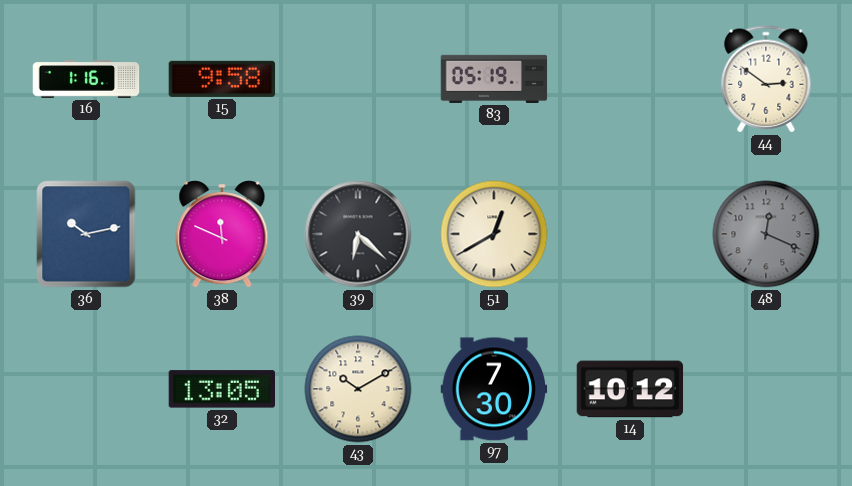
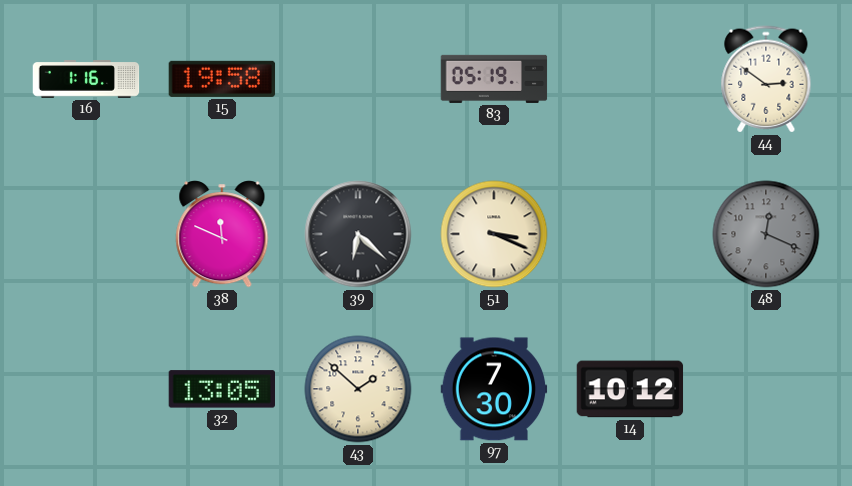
15: 9:58 -> 19:58
36: 10:13 -> none
51: 12:40 -> 3:19
43: 10:10 -> 1:52
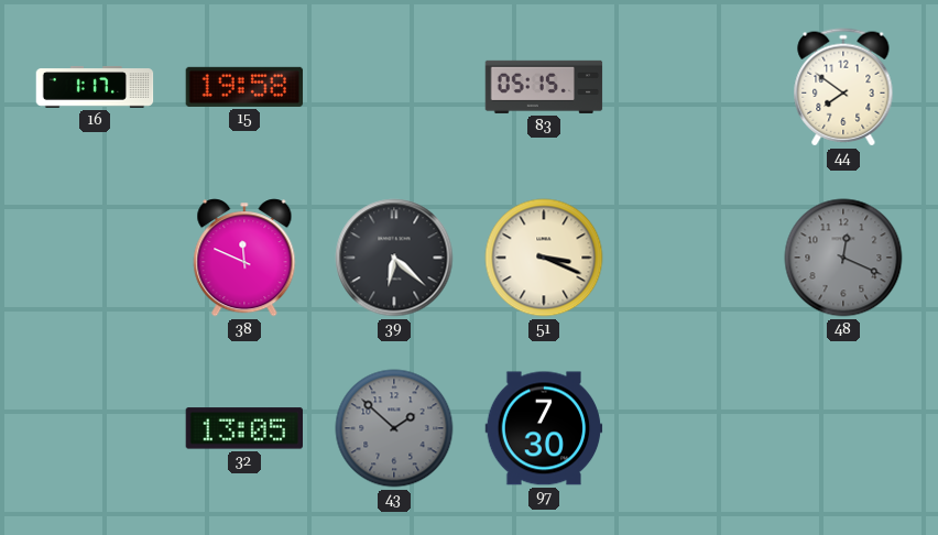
16: 1:16 -> 1:17
83: 05:19 -> 05:15
44: 2:51 -> 7:51
43 dial: cream -> grey
14: 10:12 -> none
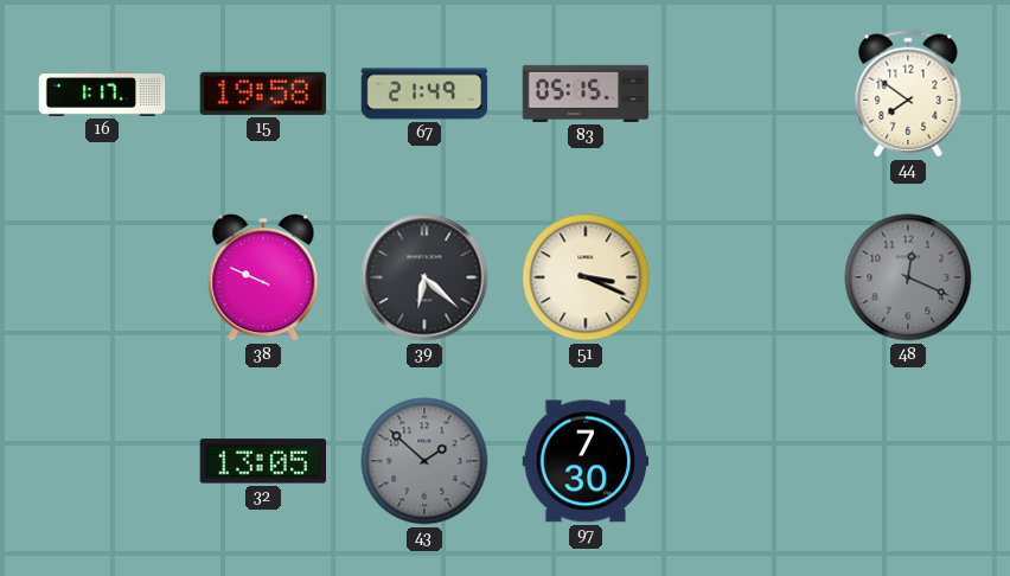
67: none -> 21:49
38: 11:49 -> 9:49
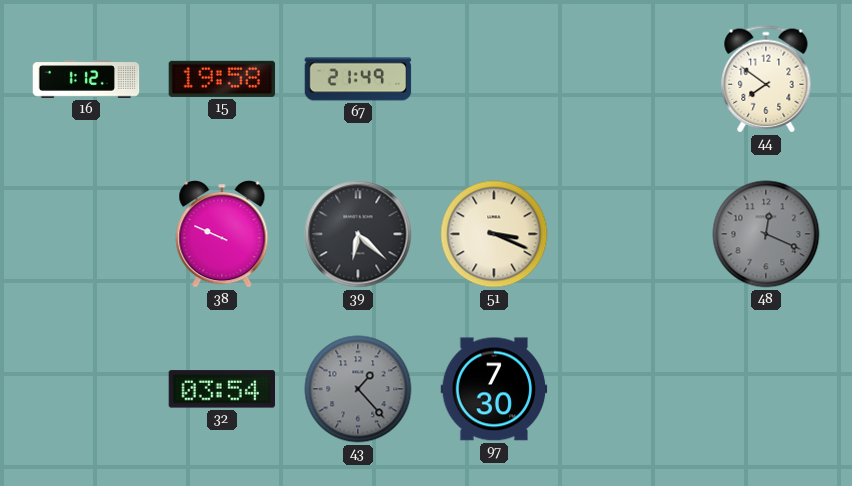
16: 1:17 -> 1:12
83: 05:15 -> none
32: 13:05 -> 03:54
43: 1:52 -> 1:23
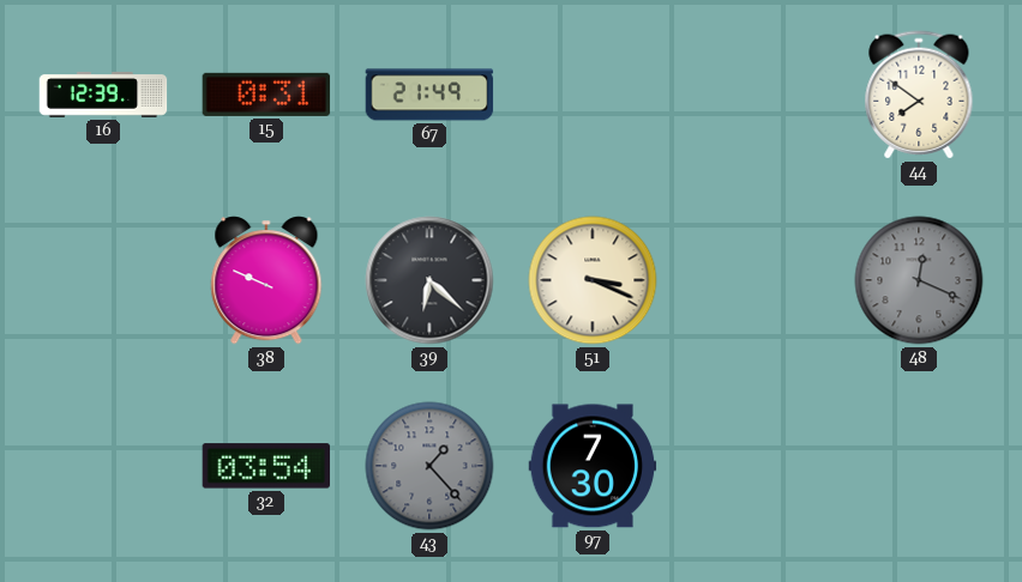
16: 1:12 -> 12:39
15: 19:58 -> 0:31
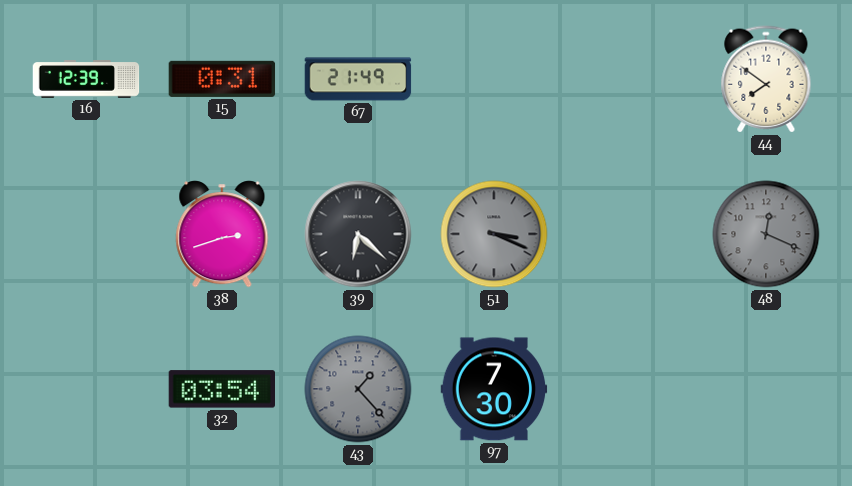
38: 9:49 -> 2:42
51 dial: cream -> grey
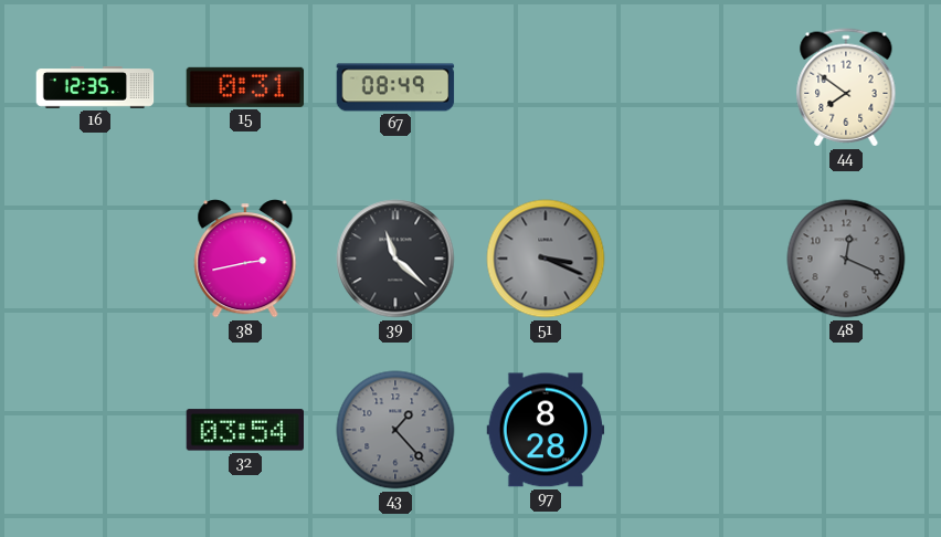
16: 12:39 -> 12:35
67: 21:49 -> 08:49
38: 2:42 -> 2:43
39: 6:22 -> 11:22
97: 7:30 -> 8:28
